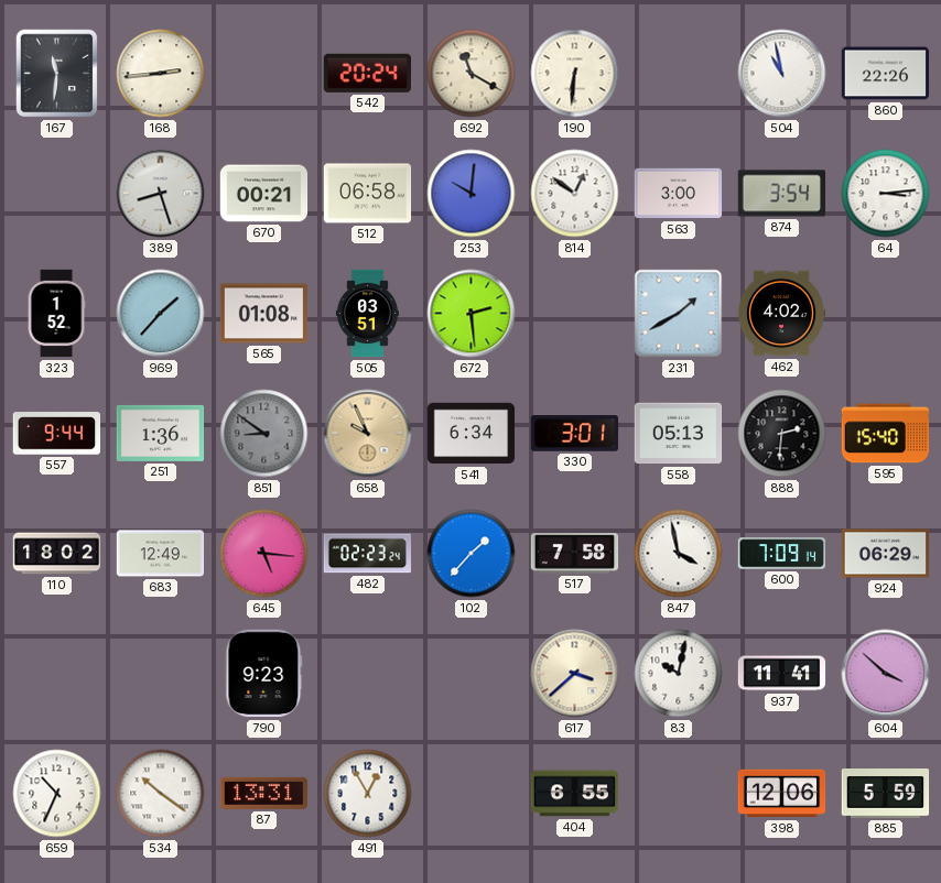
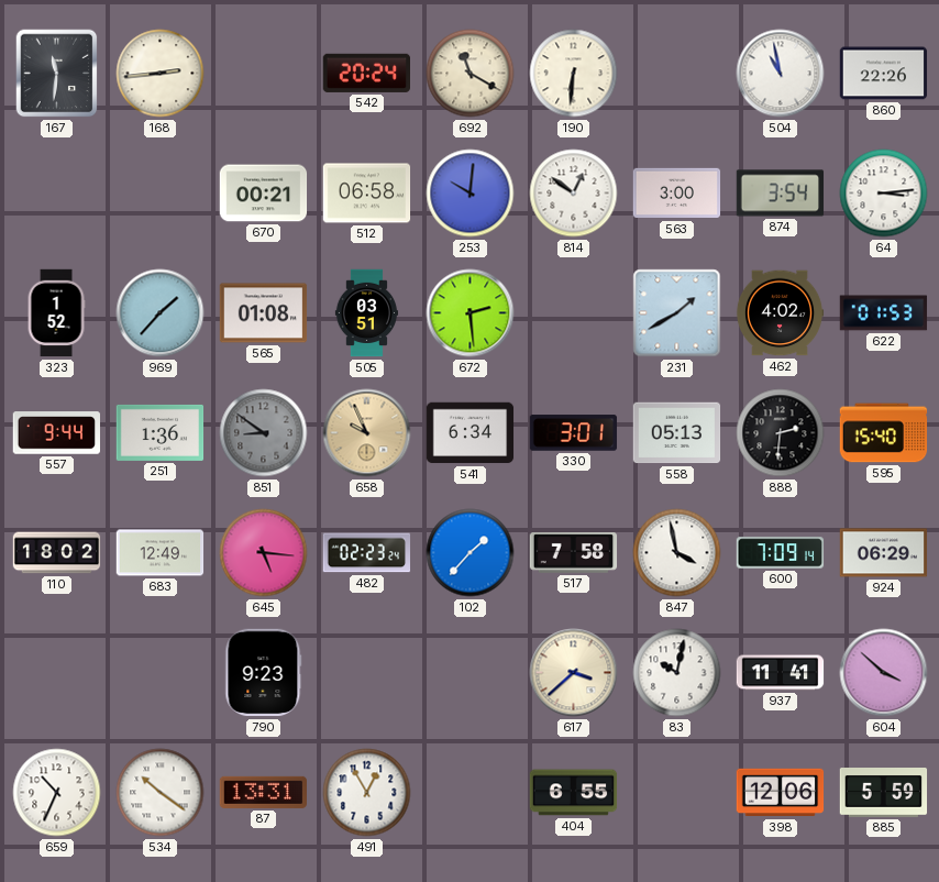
389: 8:27 -> none
622: none -> 01:53
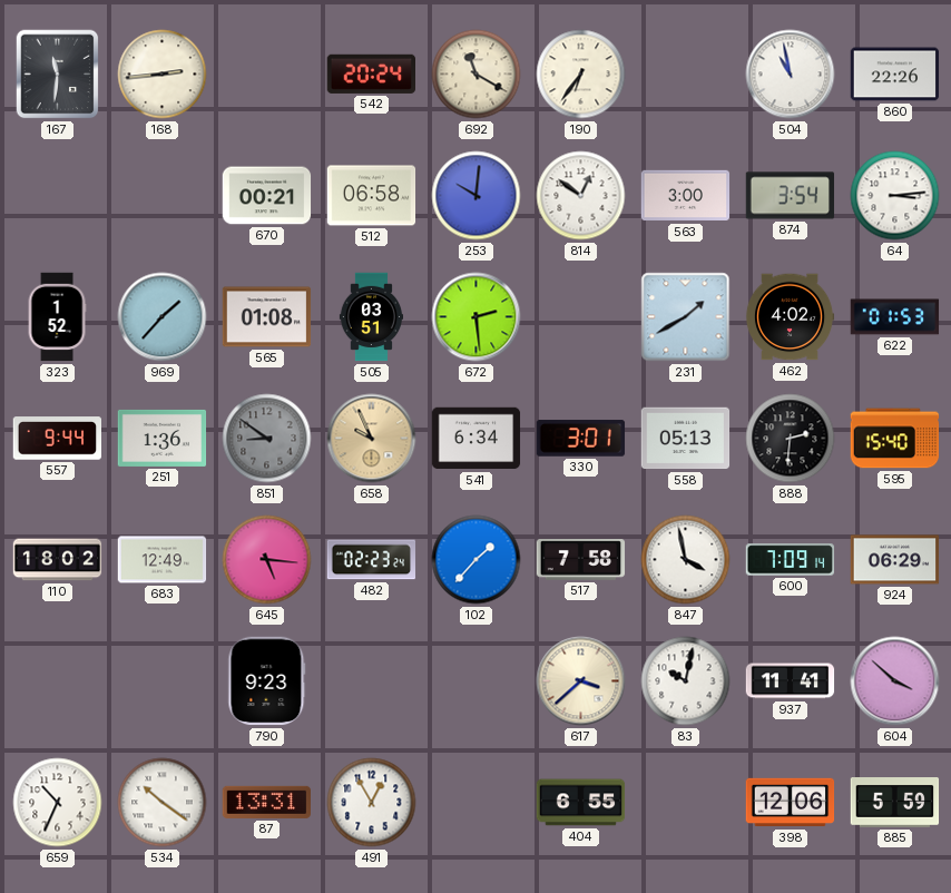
190: 6:31 -> 6:36
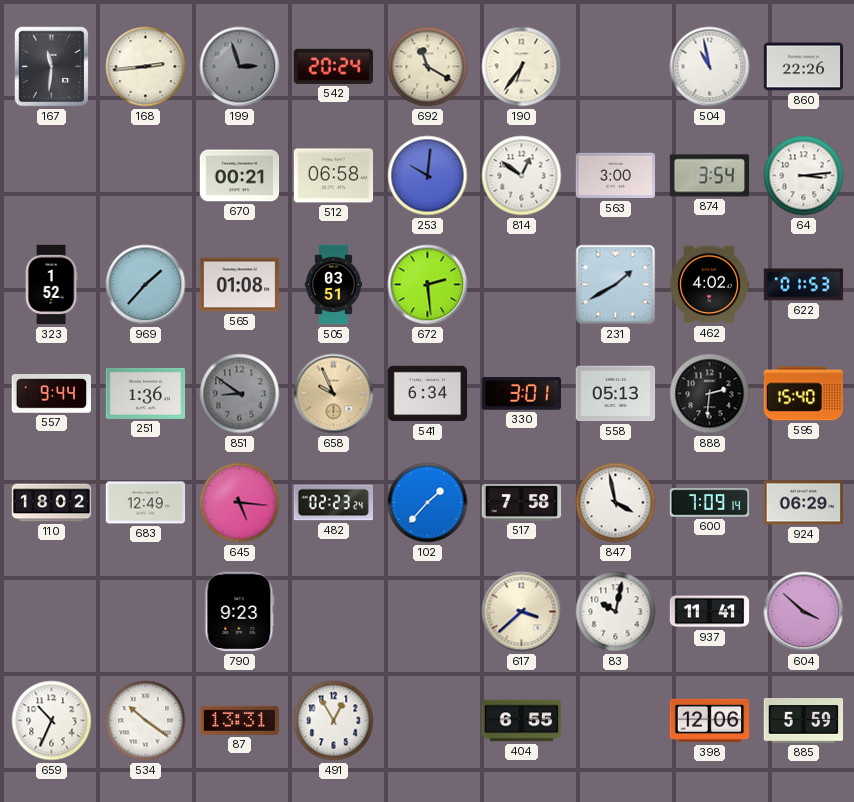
199: none -> 2:57
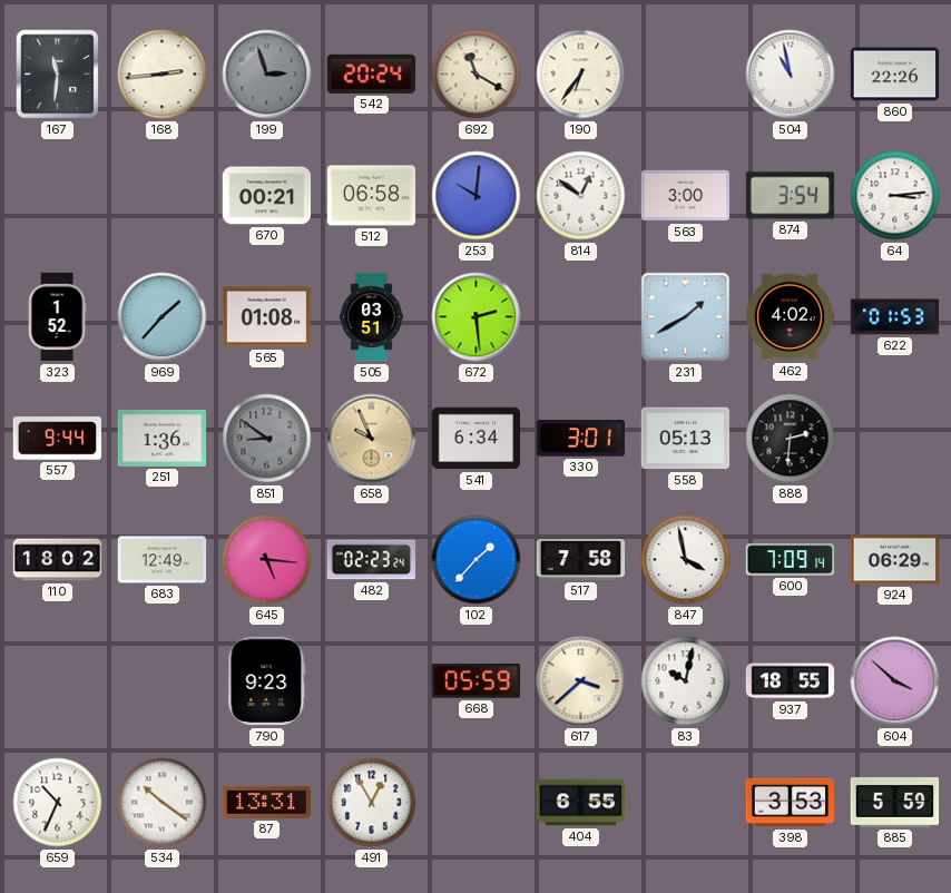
595: 15:40 -> none
668: none -> 05:59
937: 11:41 -> 18:55
398: 12:06 -> 3:53
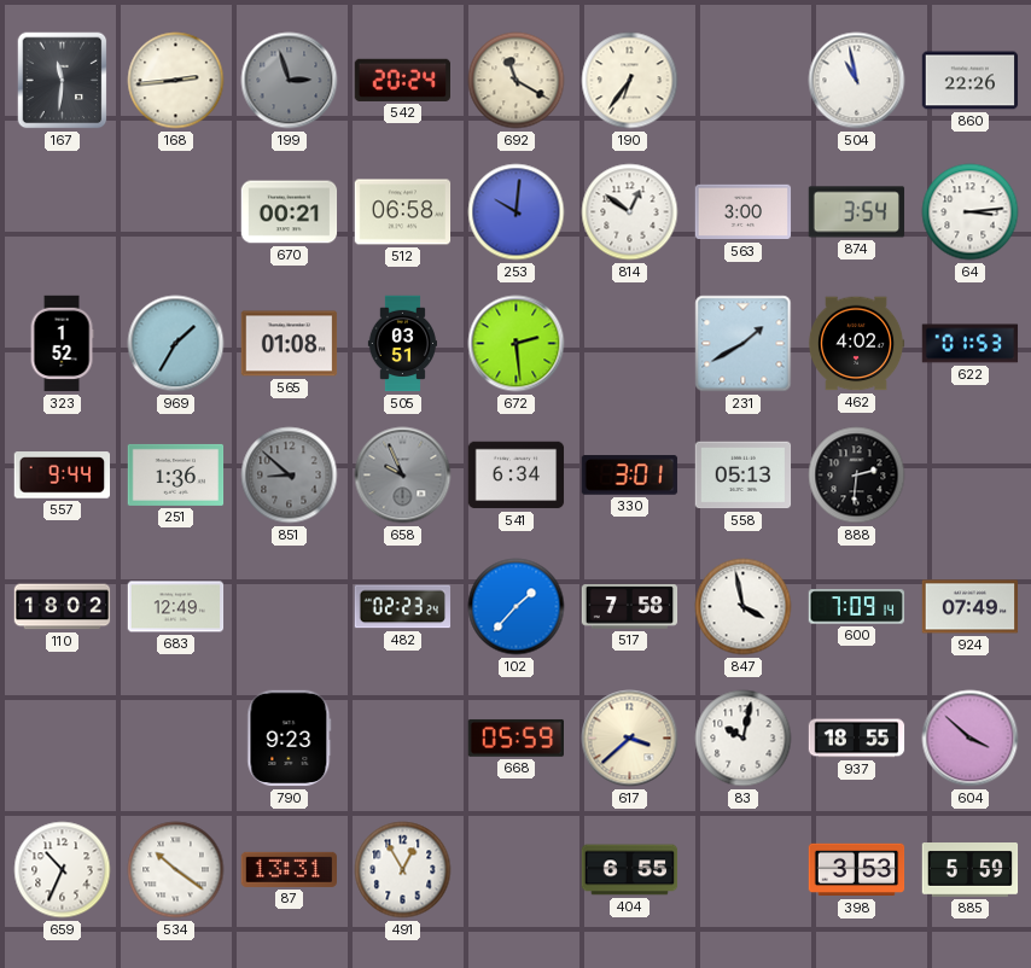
969: 1:37 -> 1:35
851: 8:51 -> 8:52
658 dial: champagne -> grey
645: 5:16 -> none
924: 06:29 -> 07:49
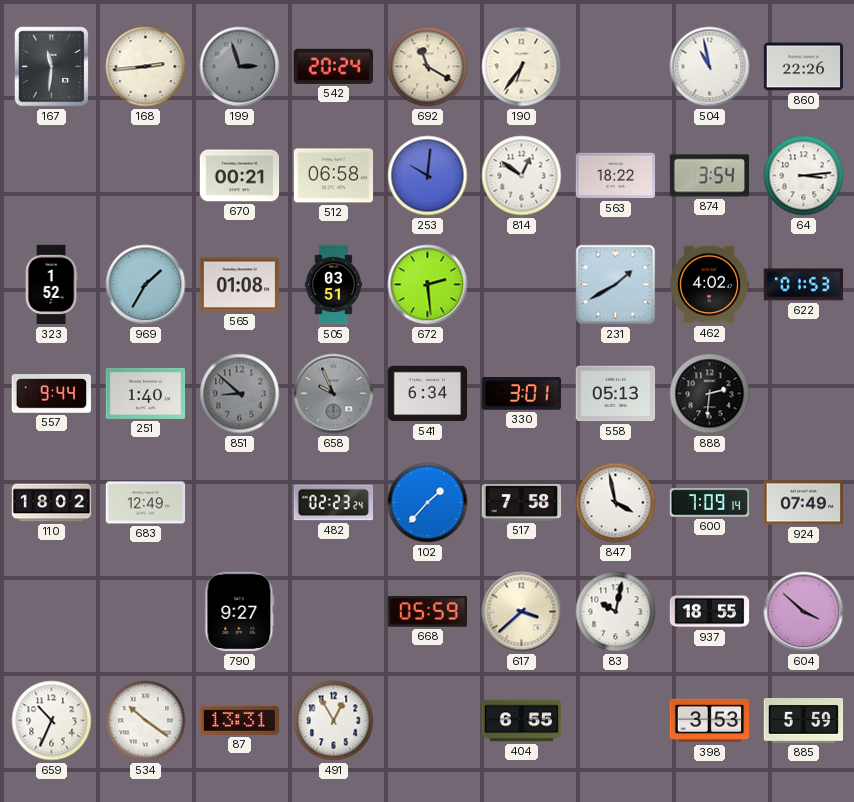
563: 3:00 -> 18:22
251: 1:36 -> 1:40
790: 9:23 -> 9:27
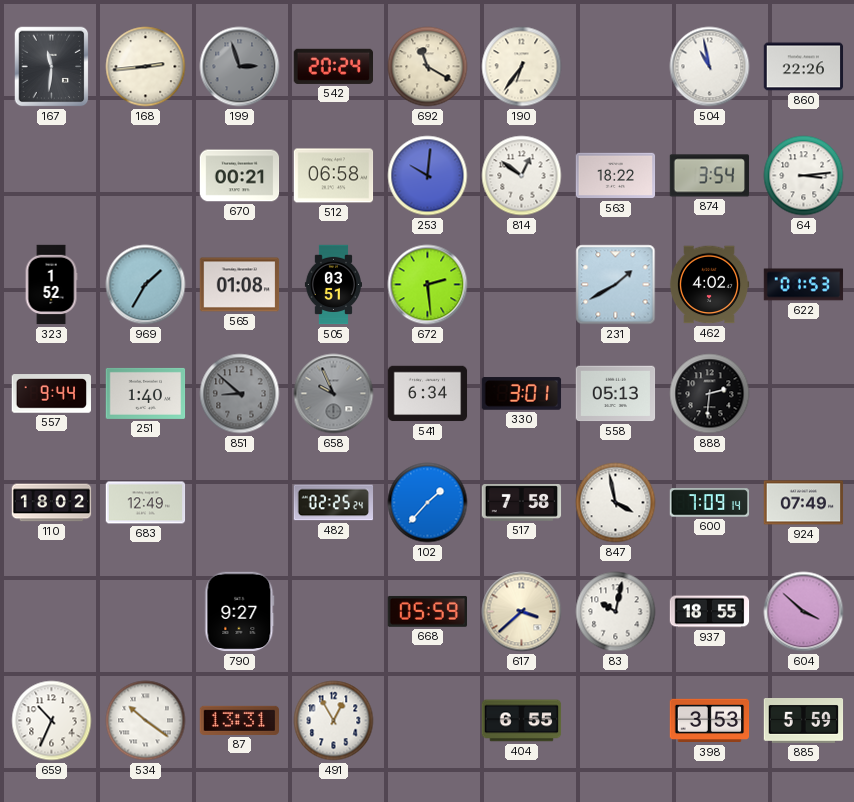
482: 02:23 -> 02:25
